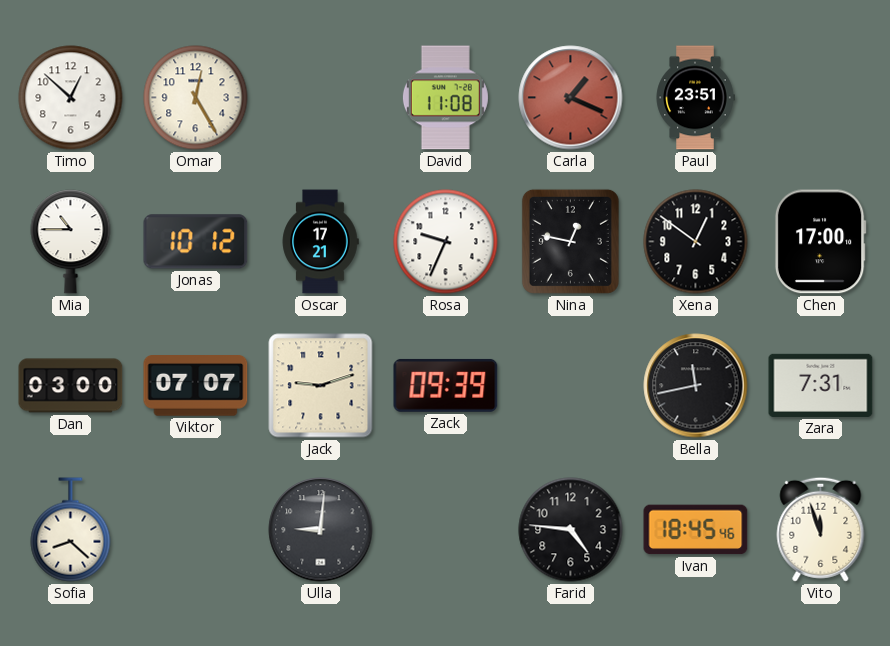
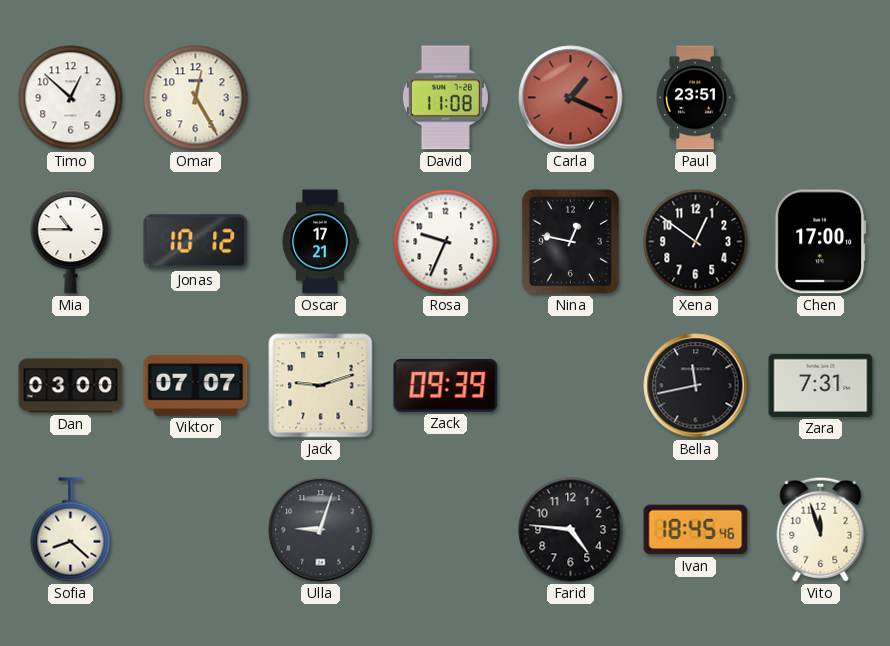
Ulla: 9:01 -> 9:03
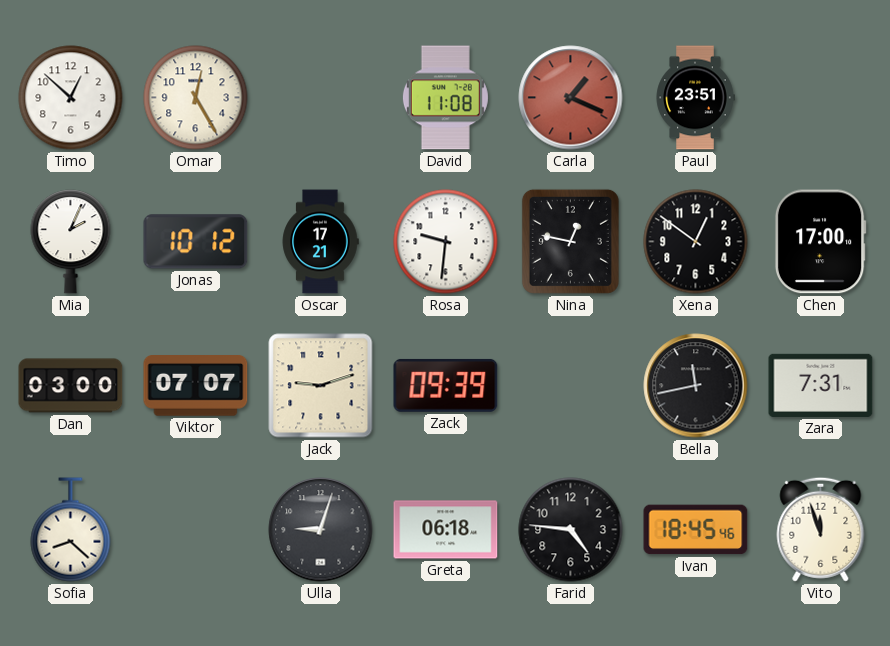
Mia: 10:45 -> 2:04
Rosa: 9:34 -> 9:31
Greta: none -> 06:18
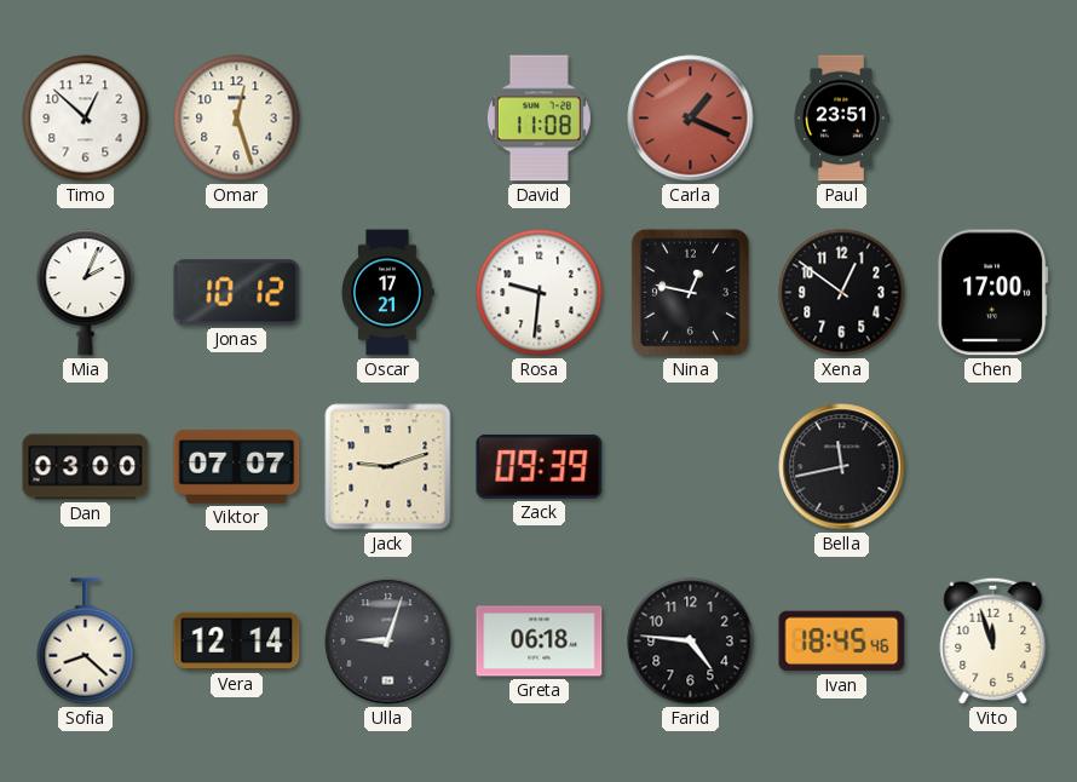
Omar: 12:25 -> 12:27
Zara: 7:31 -> none
Vera: none -> 12:14
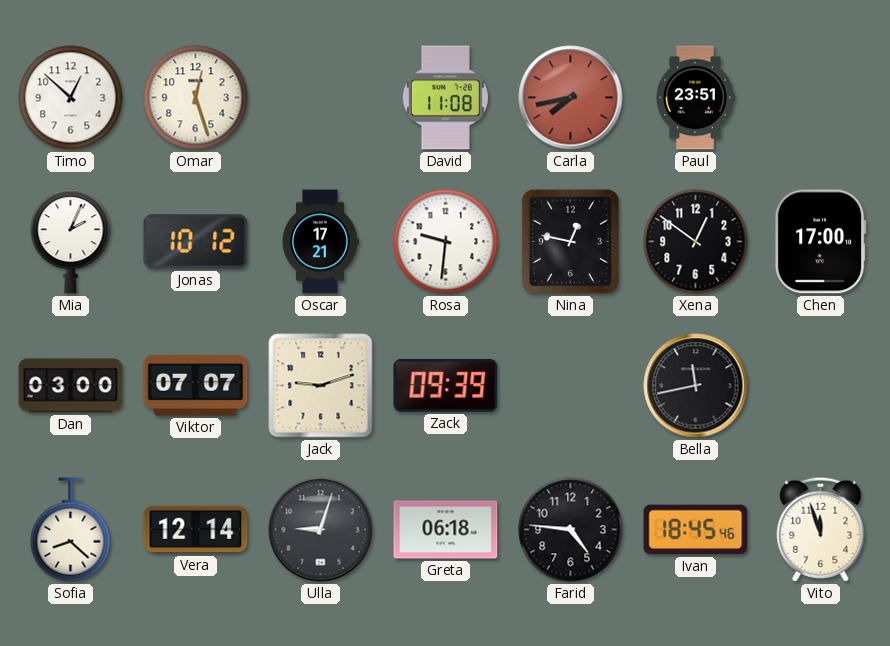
Carla: 1:19 -> 7:43
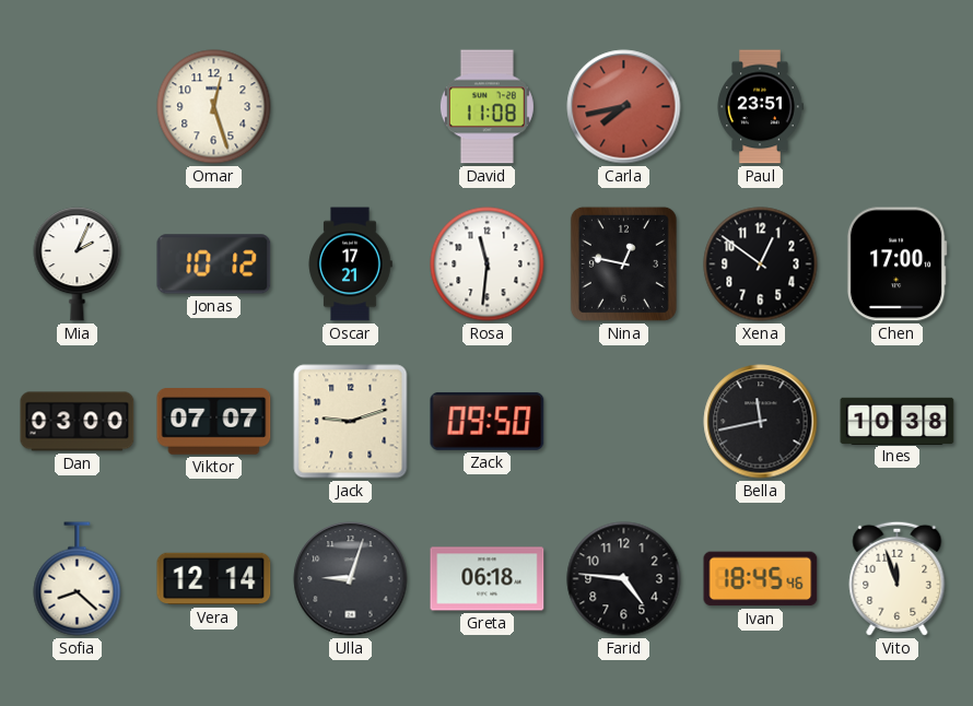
Timo: 12:52 -> none
Rosa: 9:31 -> 11:31
Zack: 09:39 -> 09:50
Ines: none -> 10:38
